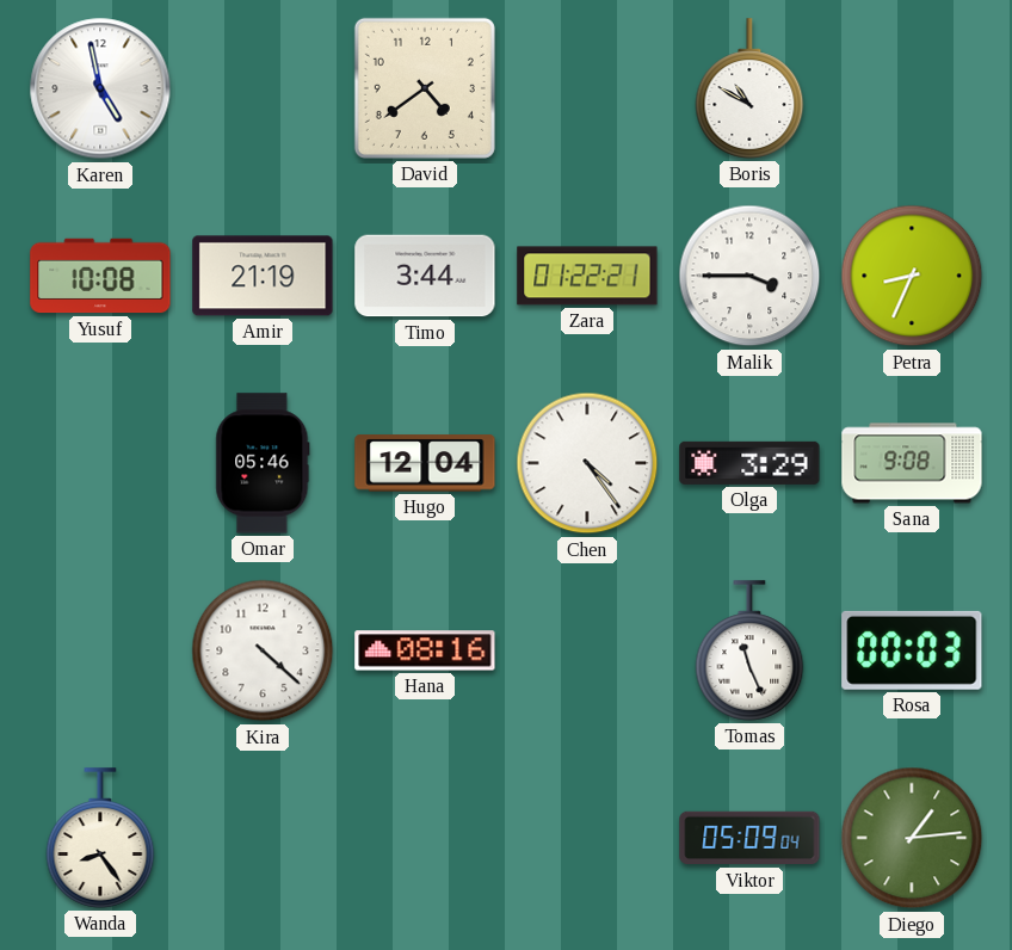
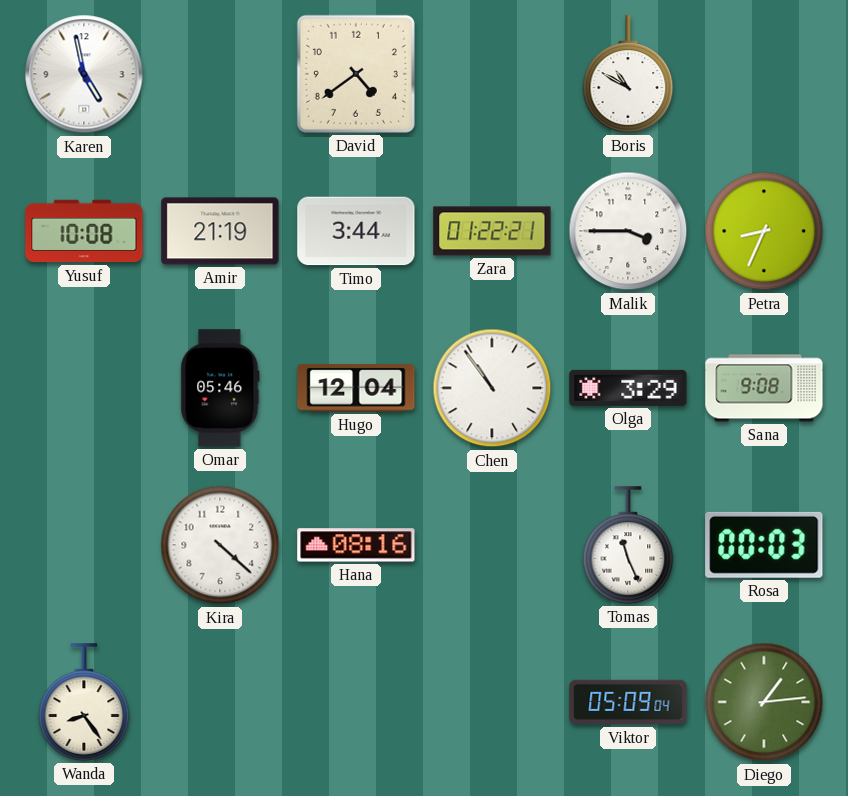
Chen: 4:24 -> 10:54
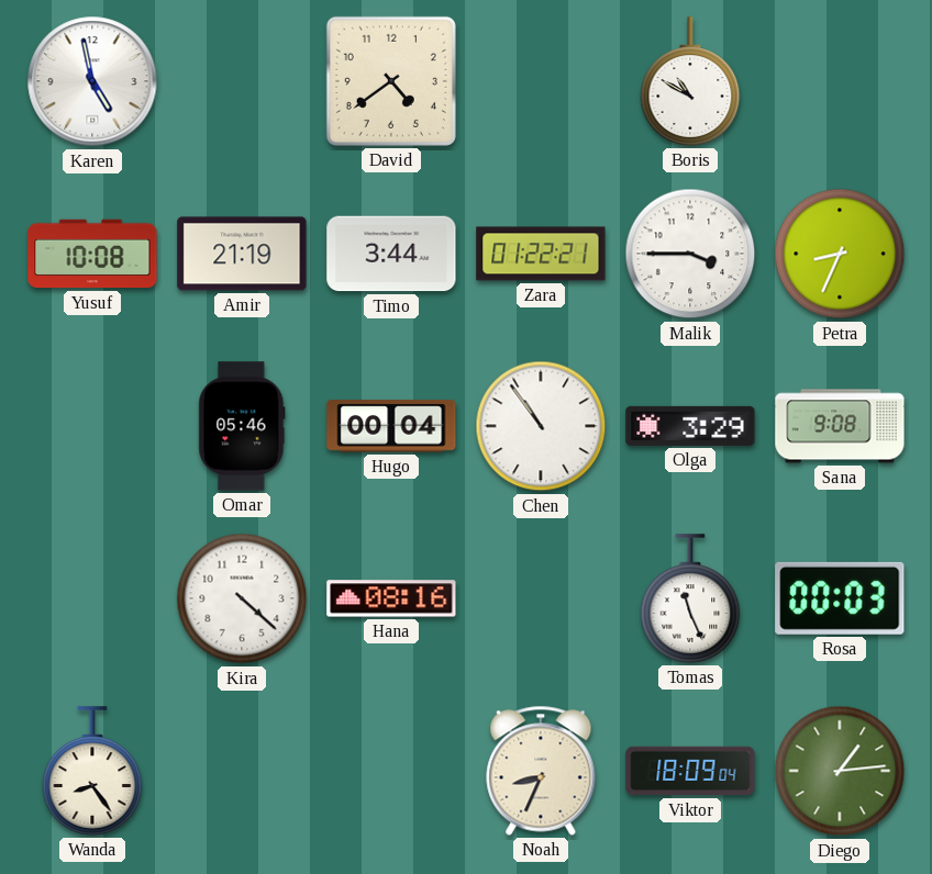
Hugo: 12:04 -> 00:04
Noah: none -> 8:34
Viktor: 05:09 -> 18:09
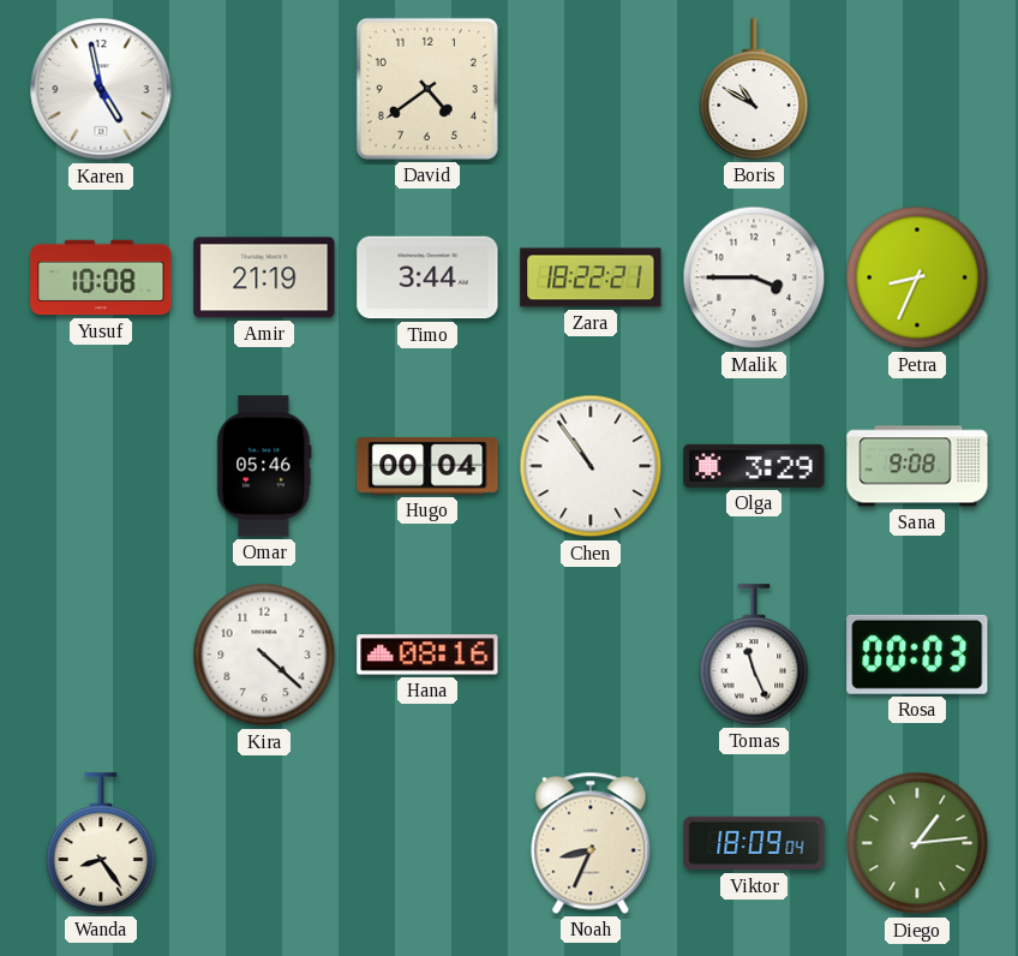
Zara: 01:22 -> 18:22
